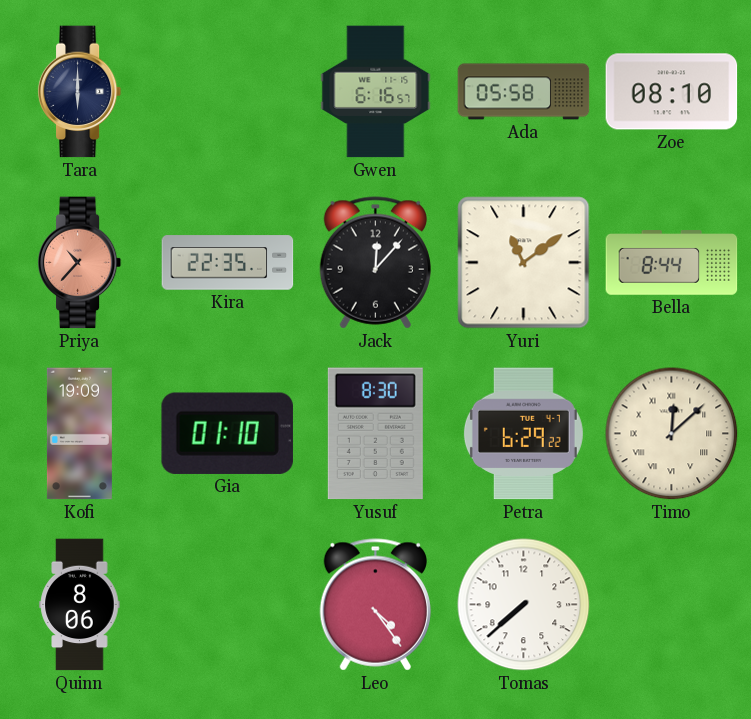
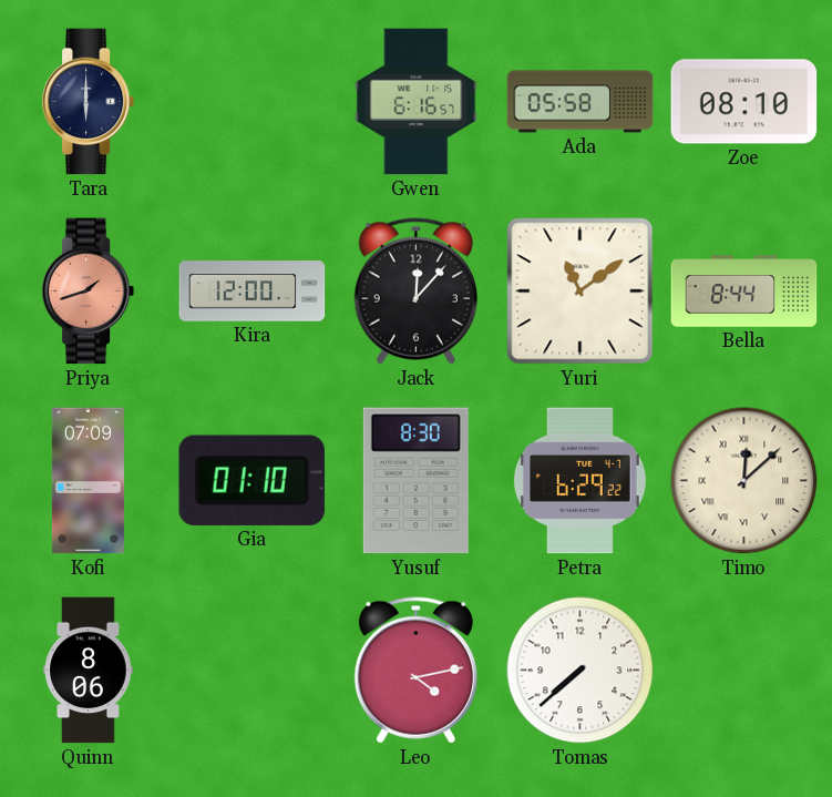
Priya: 10:37 -> 1:42
Kira: 22:35 -> 12:00
Kofi: 19:09 -> 07:09
Leo: 4:24 -> 4:13
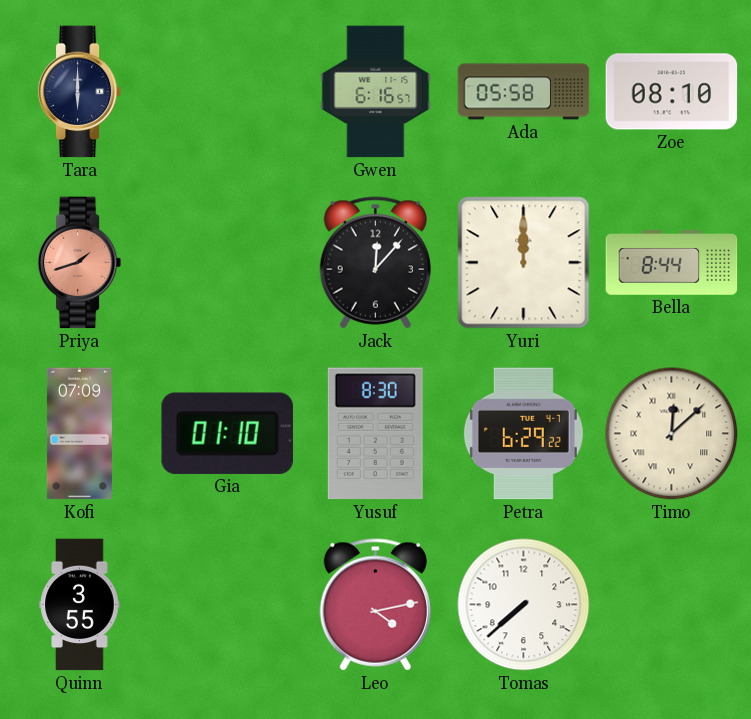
Kira: 12:00 -> none
Yuri: 11:09 -> 12:00
Quinn: 8:06 -> 3:55
